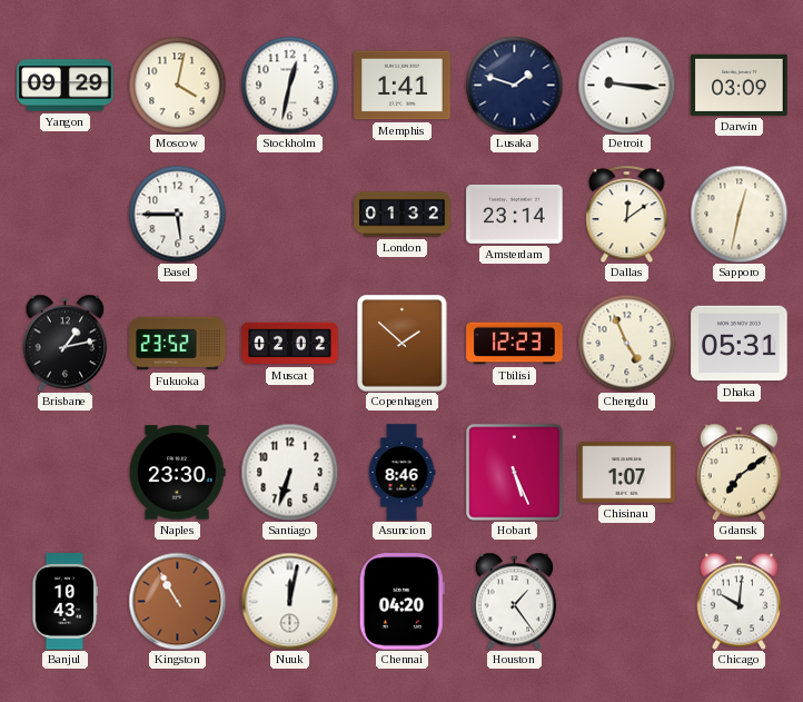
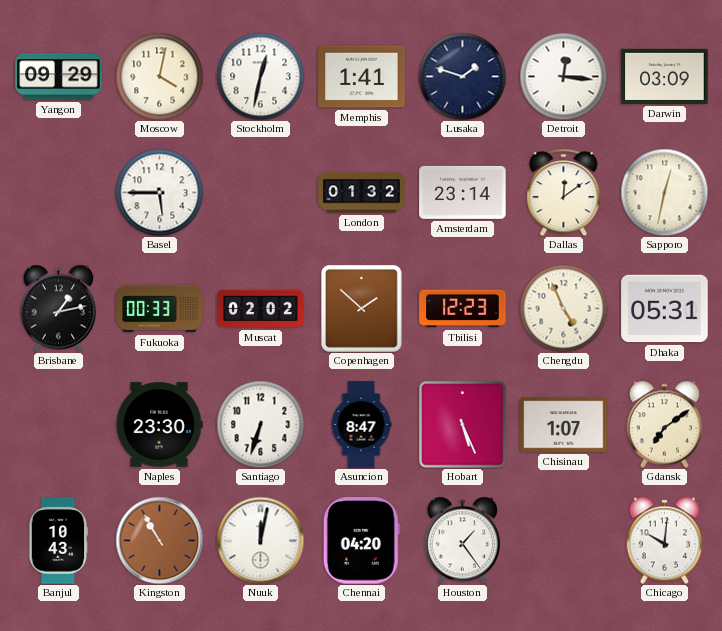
Detroit: 9:16 -> 12:16
Fukuoka: 23:52 -> 00:33
Asuncion: 8:46 -> 8:47
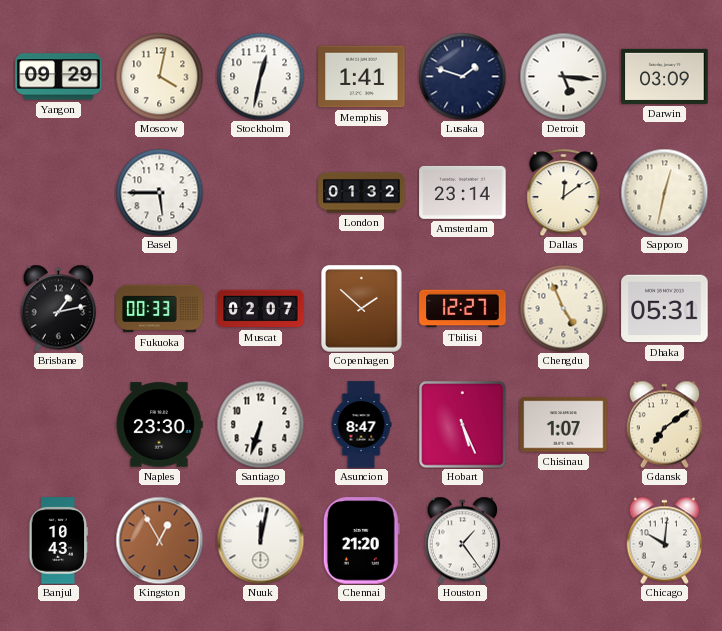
Detroit: 12:16 -> 5:16
Muscat: 02:02 -> 02:07
Tbilisi: 12:23 -> 12:27
Kingston: 10:55 -> 12:55
Chennai: 04:20 -> 21:20
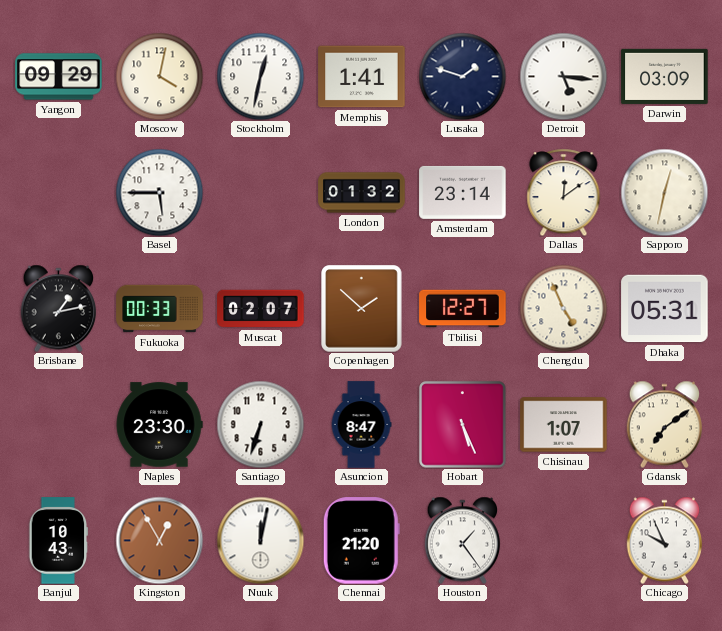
Chicago: 10:01 -> 9:56
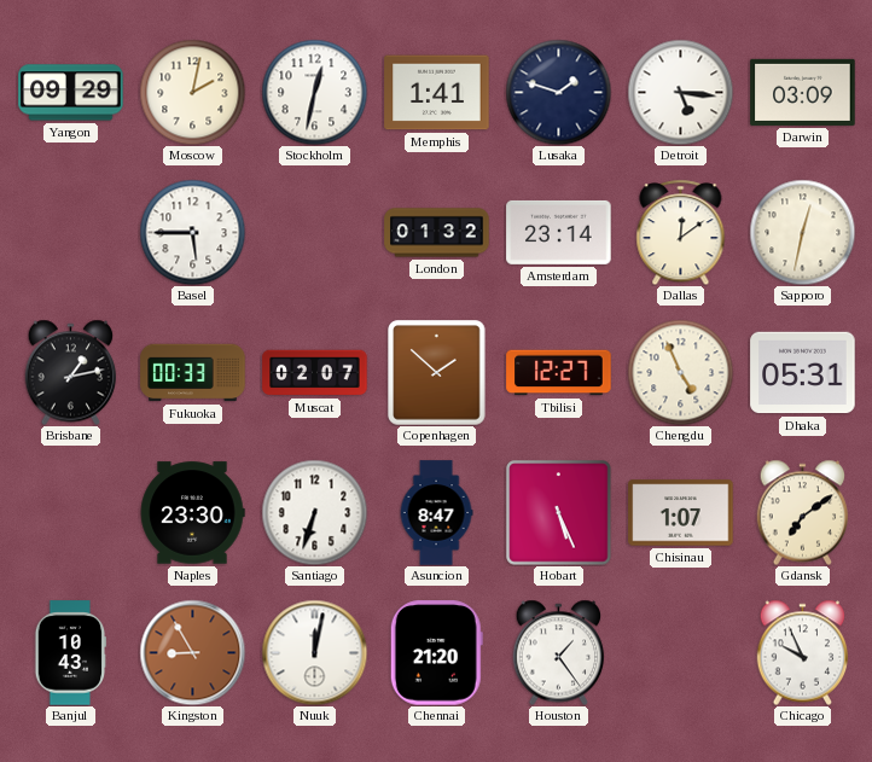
Moscow: 4:02 -> 2:02
Kingston: 12:55 -> 8:55
